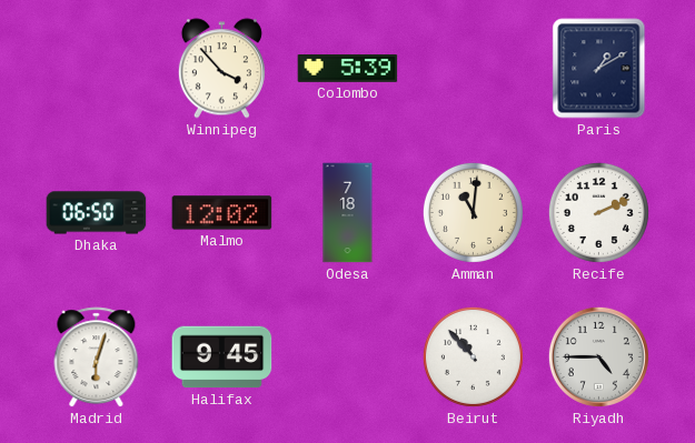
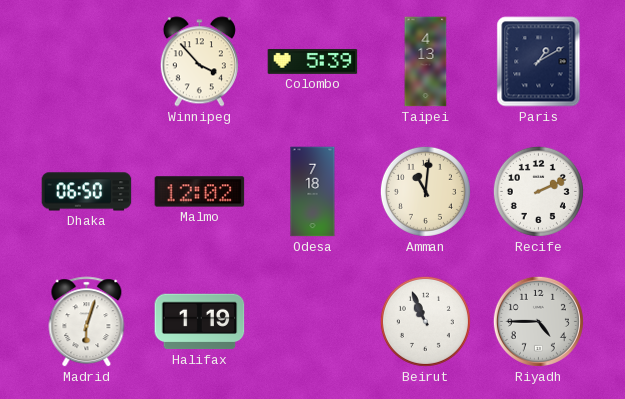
Taipei: none -> 4:13
Halifax: 9:45 -> 1:19
Beirut: 10:53 -> 10:56
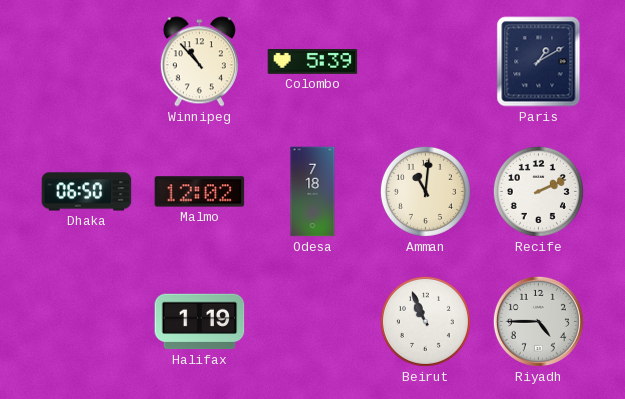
Winnipeg: 3:53 -> 10:53
Taipei: 4:13 -> none
Madrid: 6:03 -> none
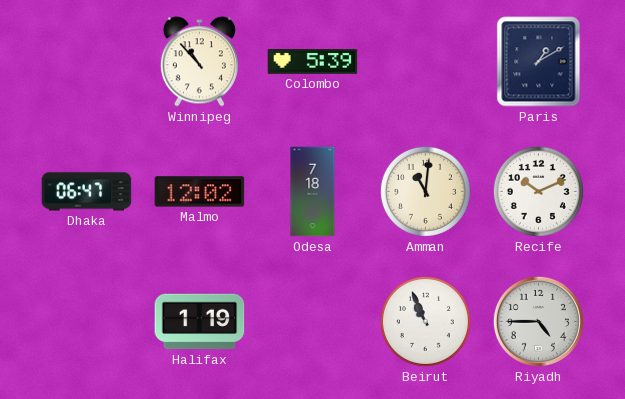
Dhaka: 06:50 -> 06:47
Recife: 2:11 -> 10:11
